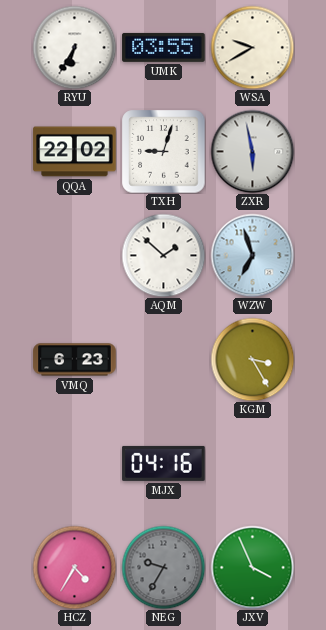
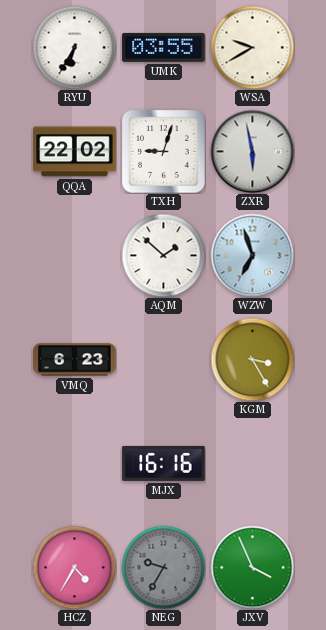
MJX: 04:16 -> 16:16
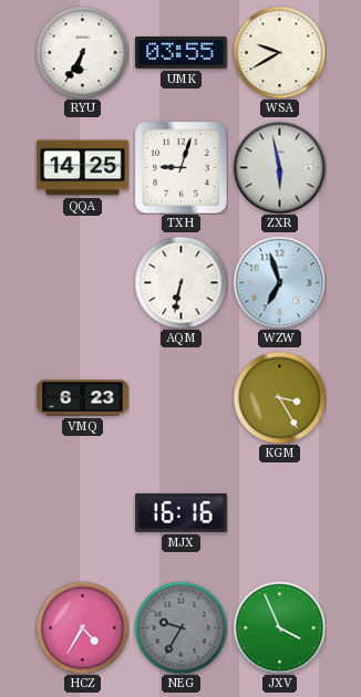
QQA: 22:02 -> 14:25
AQM: 1:52 -> 6:32
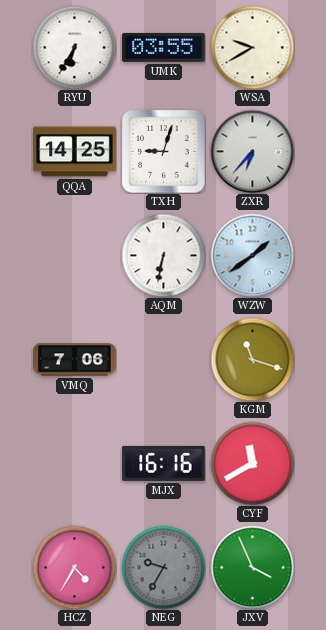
ZXR: 5:58 -> 6:37
WZW: 6:57 -> 1:39
VMQ: 6:23 -> 7:06
KGM: 3:25 -> 11:18
CYF: none -> 11:40
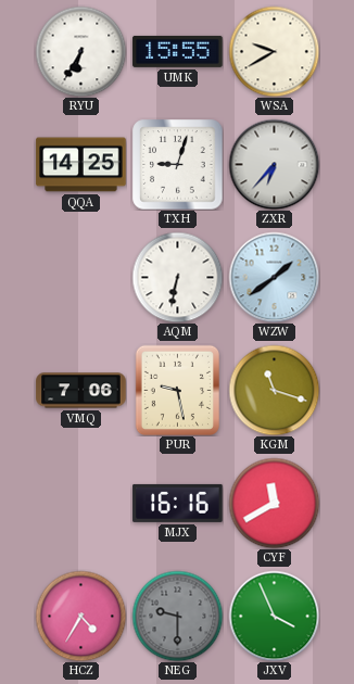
UMK: 03:55 -> 15:55
PUR: none -> 9:28
NEG: 9:35 -> 9:30
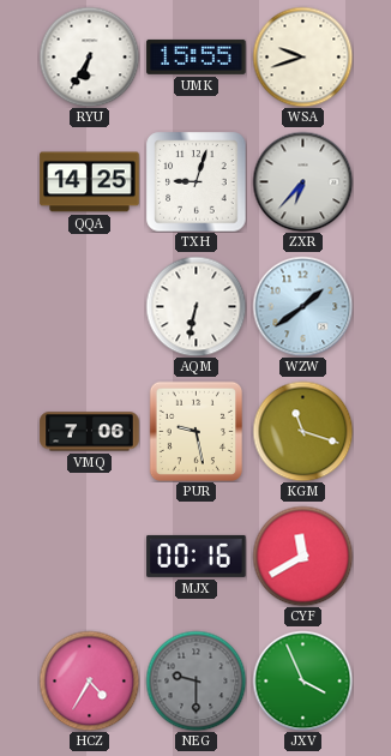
WSA: 9:40 -> 9:42
MJX: 16:16 -> 00:16
